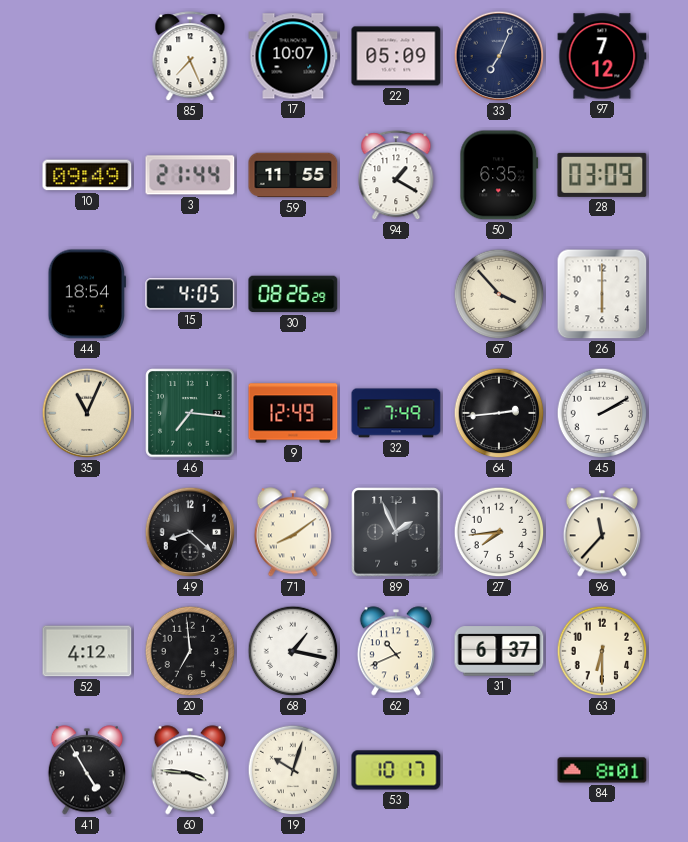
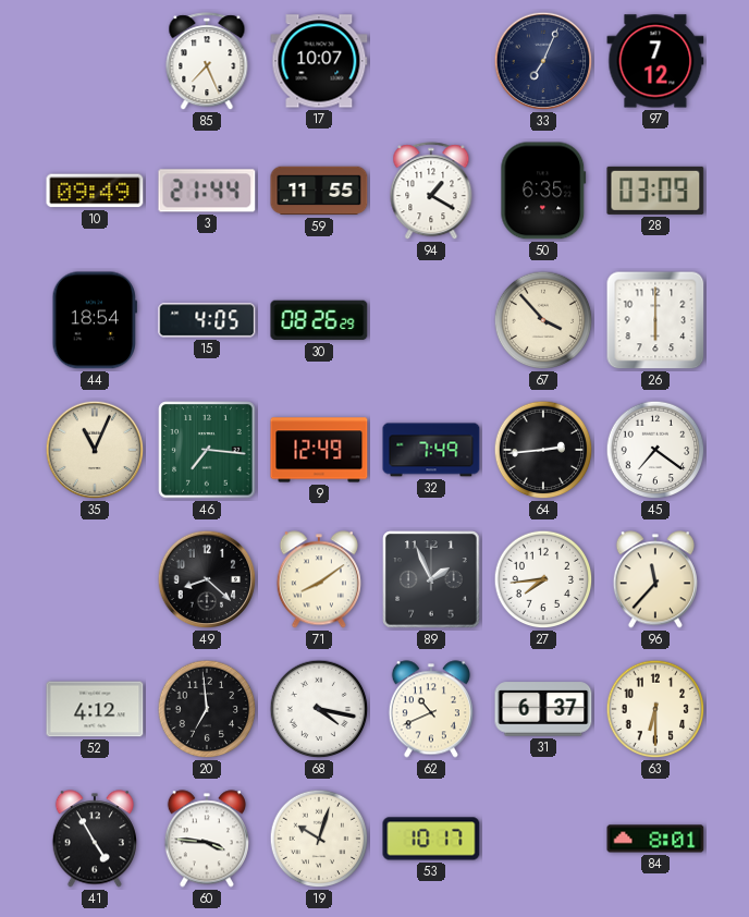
22: 05:09 -> none
45: 2:10 -> 7:21
68: 1:17 -> 4:17
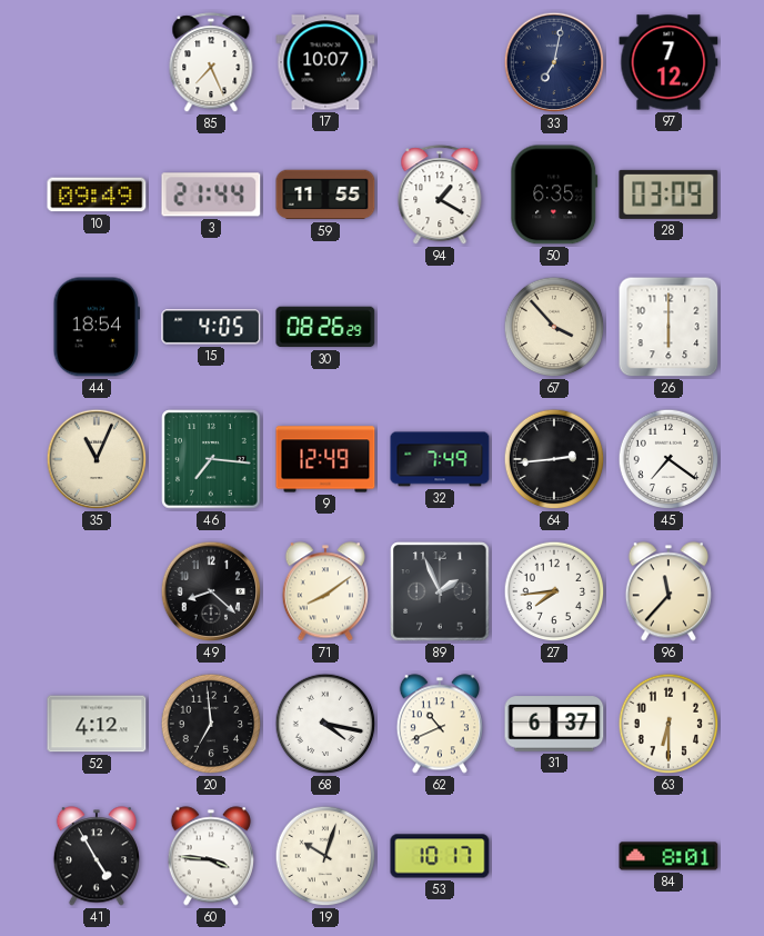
33: 7:04 -> 7:02
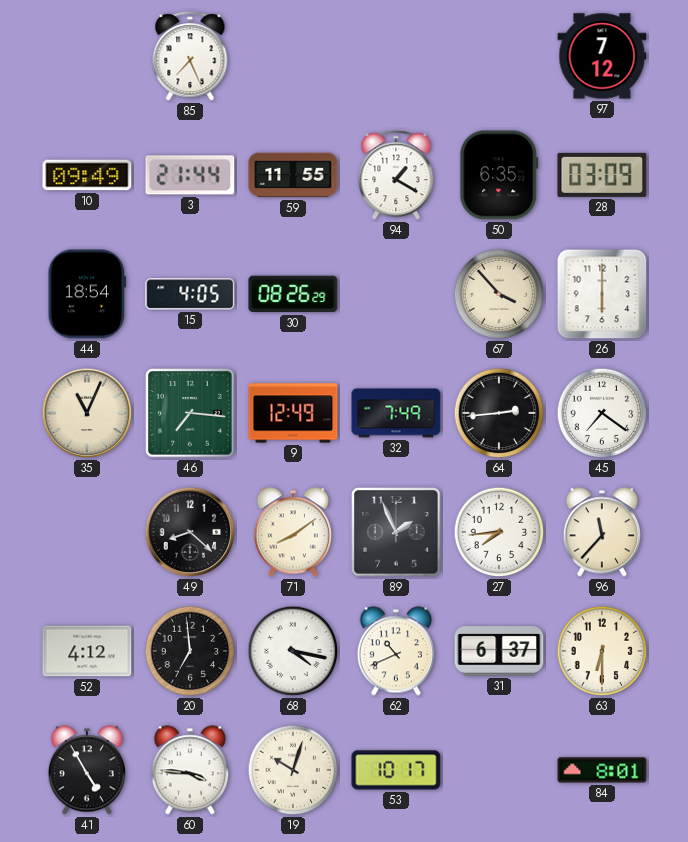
17: 10:07 -> none
33: 7:02 -> none
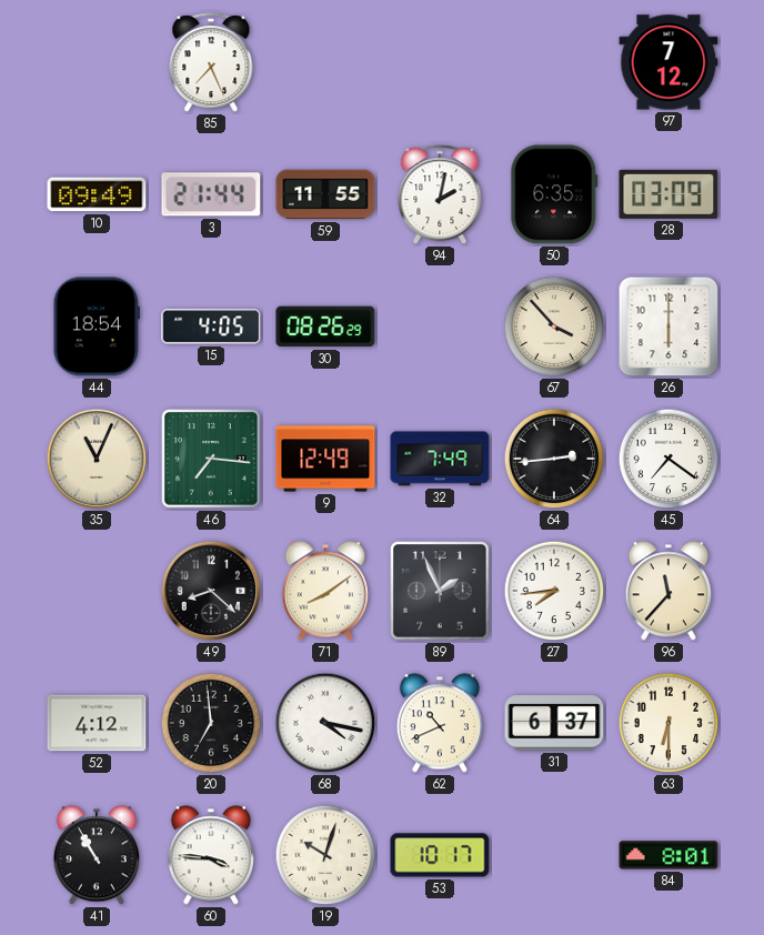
94: 1:20 -> 2:02
41: 4:55 -> 10:55
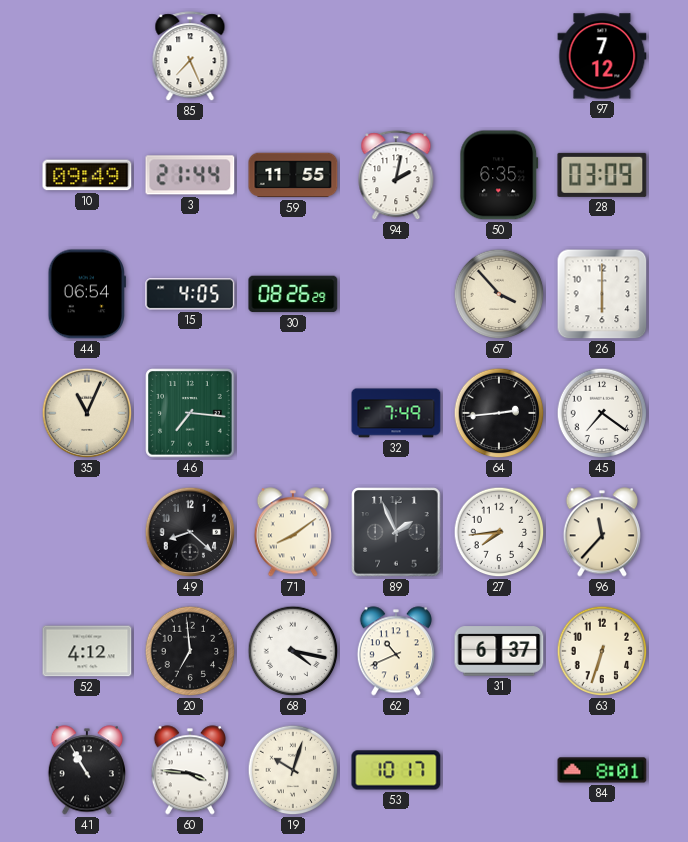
44: 18:54 -> 06:54
9: 12:49 -> none
63: 6:30 -> 6:33
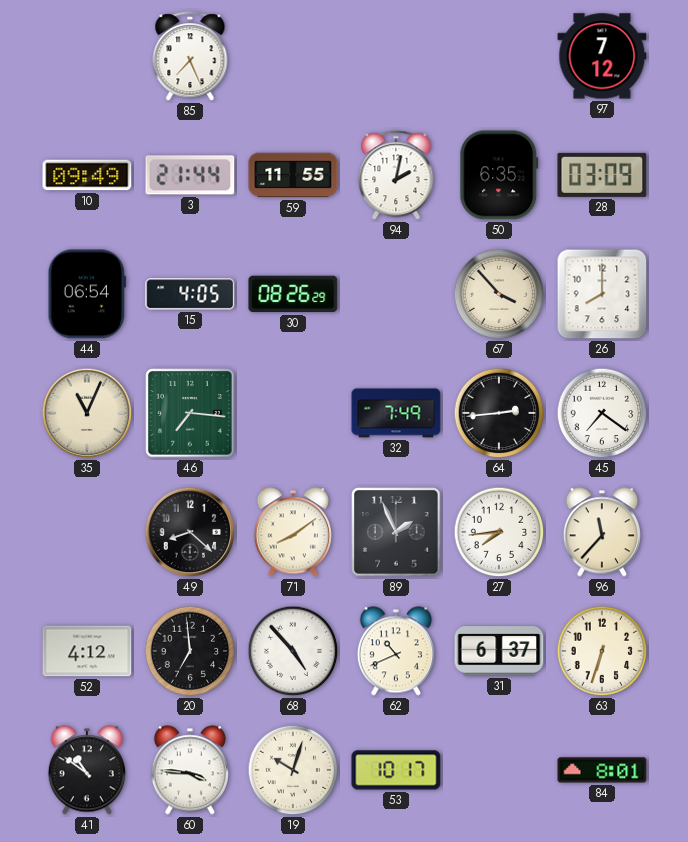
26: 6:00 -> 8:00
68: 4:17 -> 4:53
41: 10:55 -> 10:51
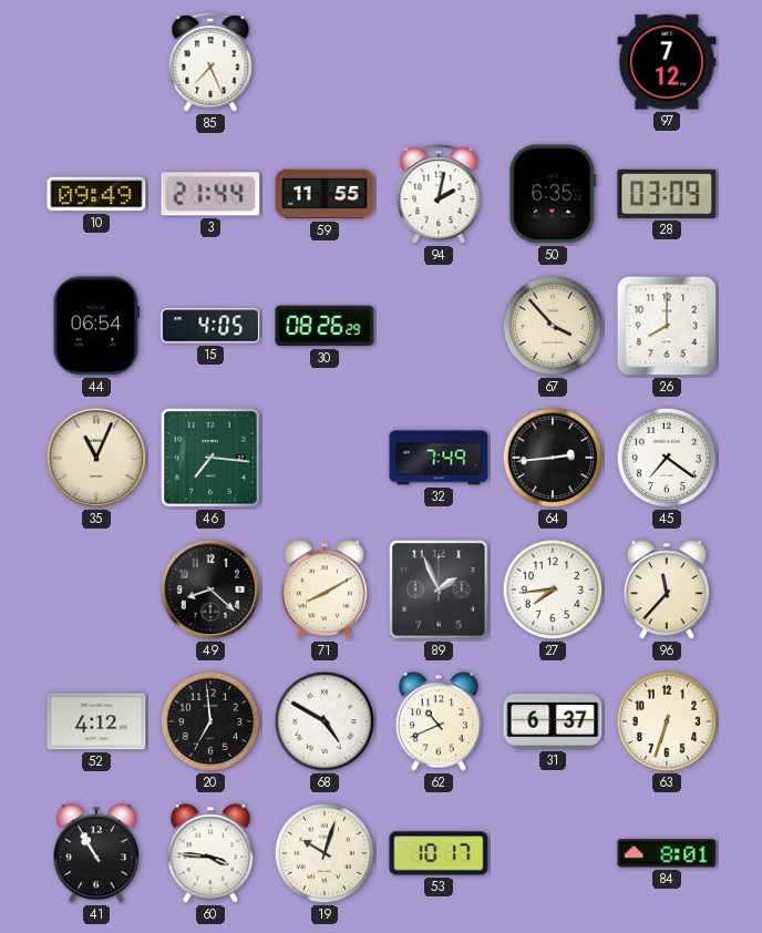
71: 8:09 -> 8:10
68: 4:53 -> 4:50
41: 10:51 -> 10:55
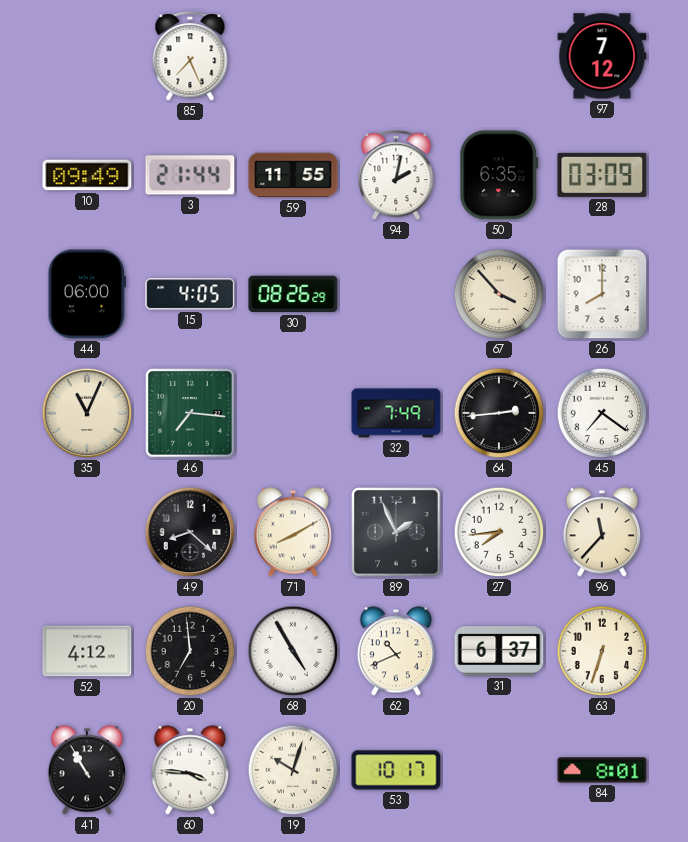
44: 06:54 -> 06:00
68: 4:50 -> 4:55
